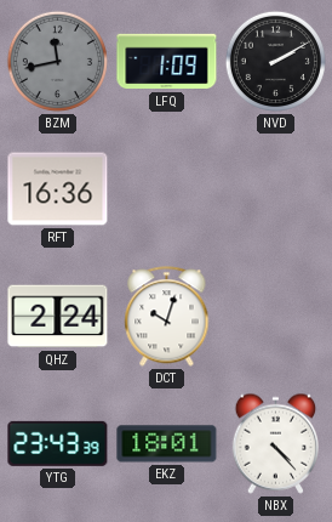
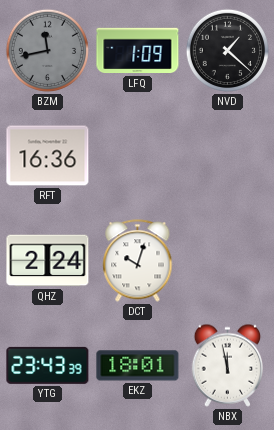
NVD: 2:10 -> 1:22
NBX: 4:23 -> 11:58
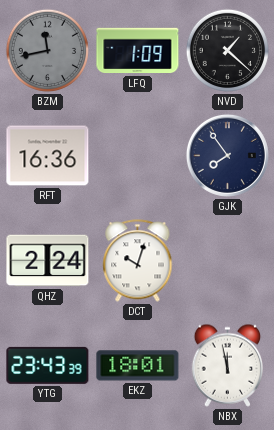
GJK: none -> 7:54
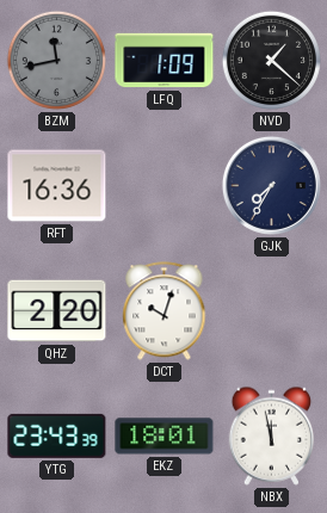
GJK: 7:54 -> 7:35
QHZ: 2:24 -> 2:20
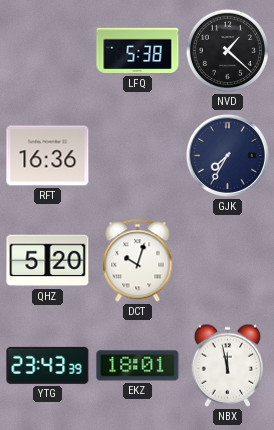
BZM: 11:43 -> none
LFQ: 1:09 -> 5:38
QHZ: 2:20 -> 5:20
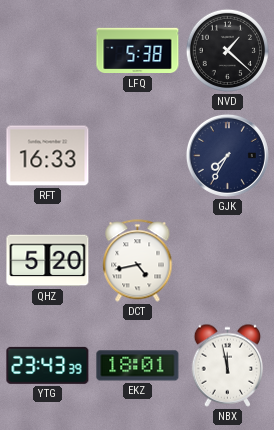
RFT: 16:36 -> 16:33
DCT: 10:03 -> 4:43
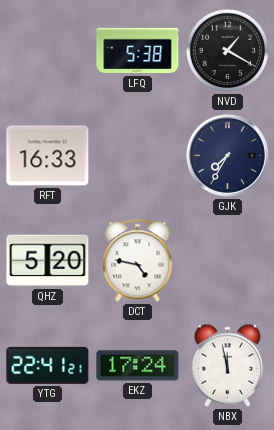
NVD: 1:22 -> 1:20
DCT: 4:43 -> 4:47
YTG: 23:43 -> 22:41
EKZ: 18:01 -> 17:24
